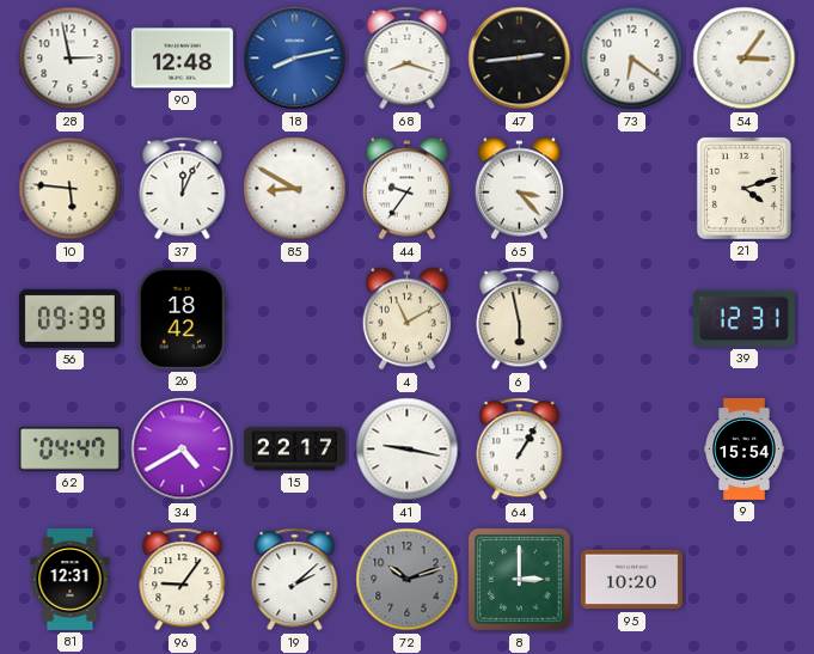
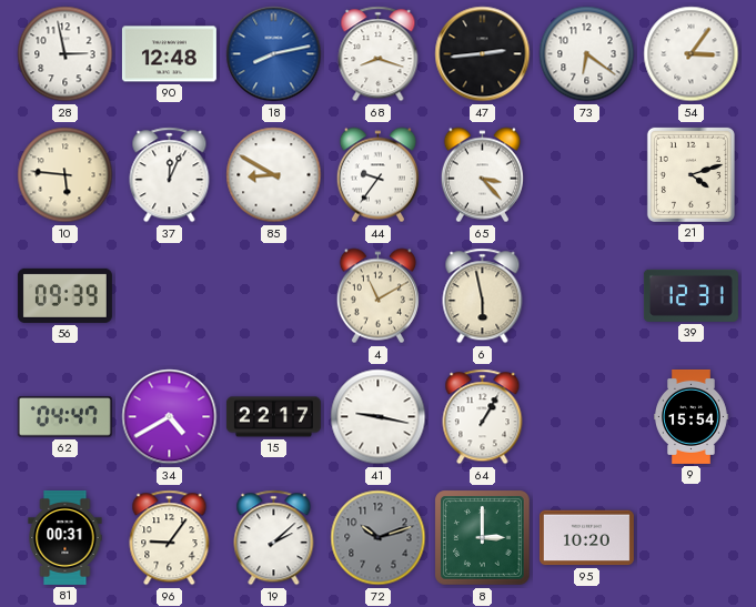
26: 18:42 -> none
81: 12:31 -> 00:31
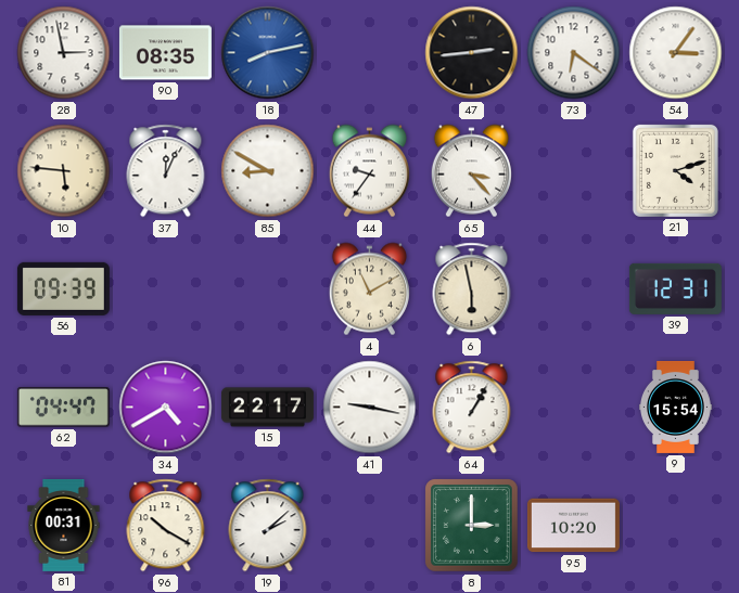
90: 12:48 -> 08:35
68: 8:18 -> none
96: 9:06 -> 10:20
72: 10:12 -> none
